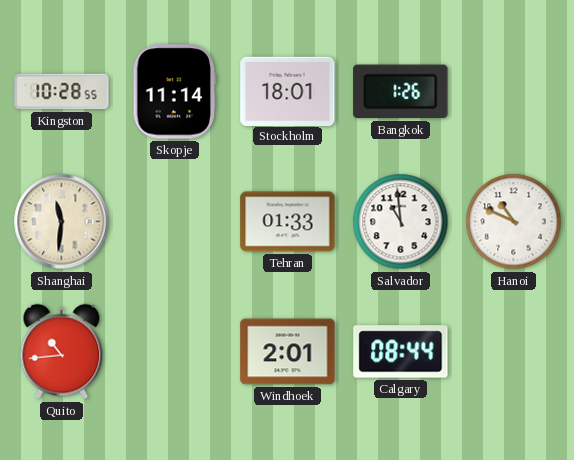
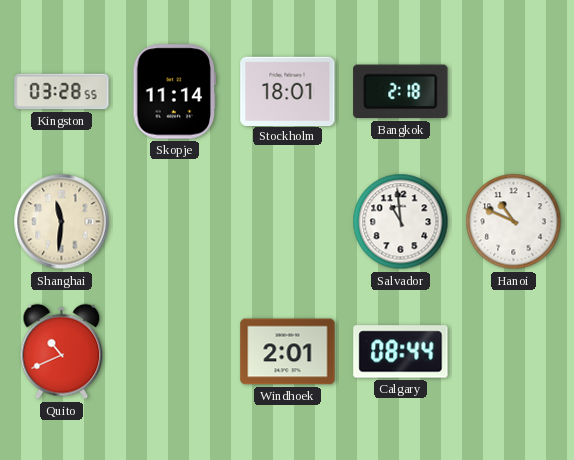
Kingston: 10:28 -> 03:28
Bangkok: 1:26 -> 2:18
Tehran: 01:33 -> none
Quito: 10:44 -> 10:41
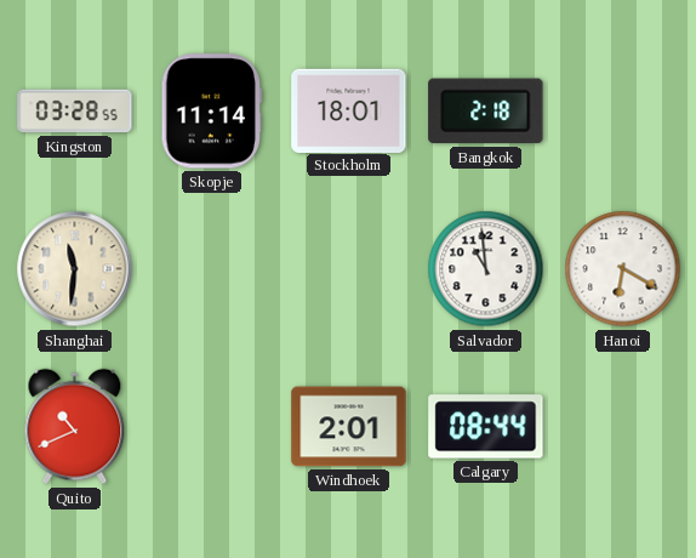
Hanoi: 10:49 -> 6:20
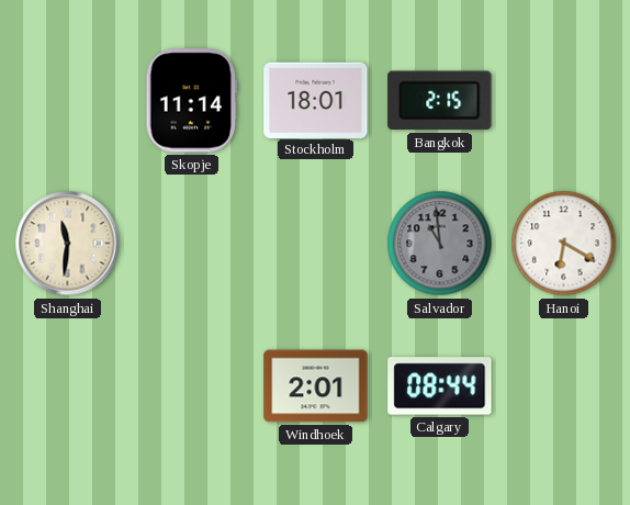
Kingston: 03:28 -> none
Bangkok: 2:18 -> 2:15
Salvador dial: white -> grey
Quito: 10:41 -> none
